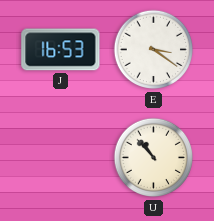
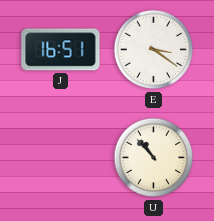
J: 16:53 -> 16:51
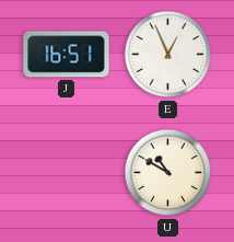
E: 3:21 -> 12:56
U: 10:53 -> 10:50
